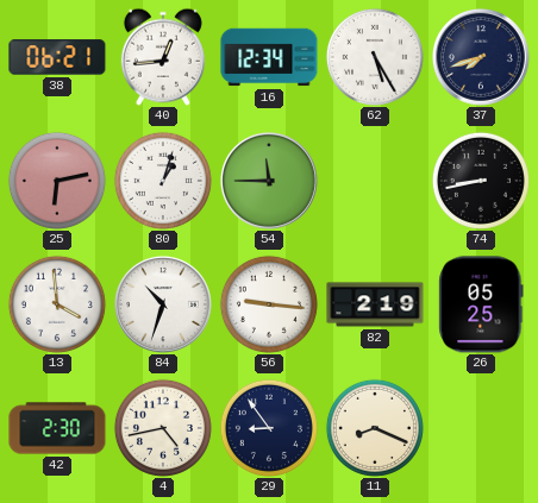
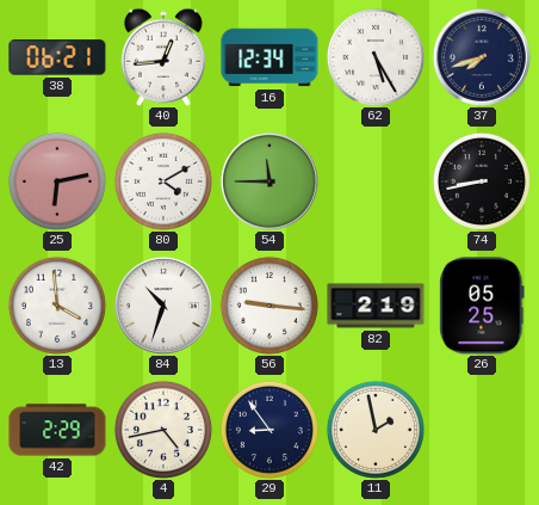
80: 1:03 -> 4:10
42: 2:30 -> 2:29
11: 8:19 -> 1:58
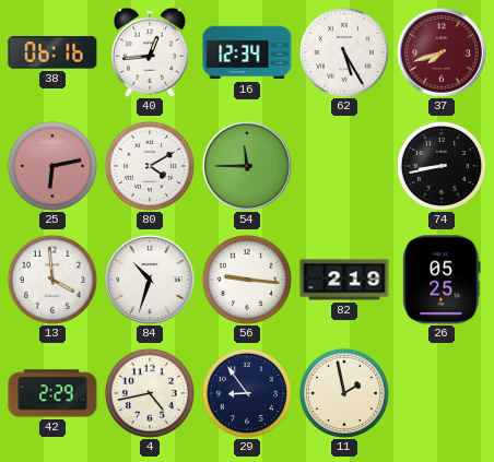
38: 06:21 -> 06:16
37 dial: navy -> burgundy
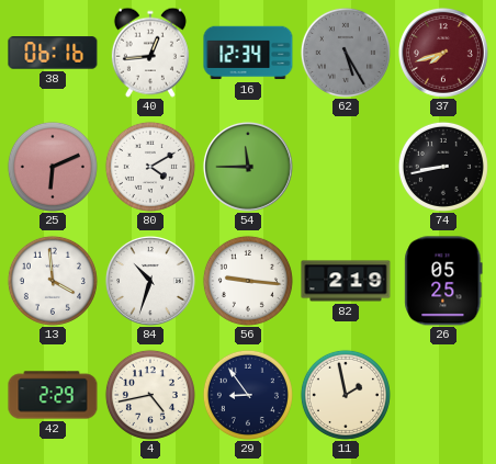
62 dial: white -> grey
25: 6:13 -> 6:11
